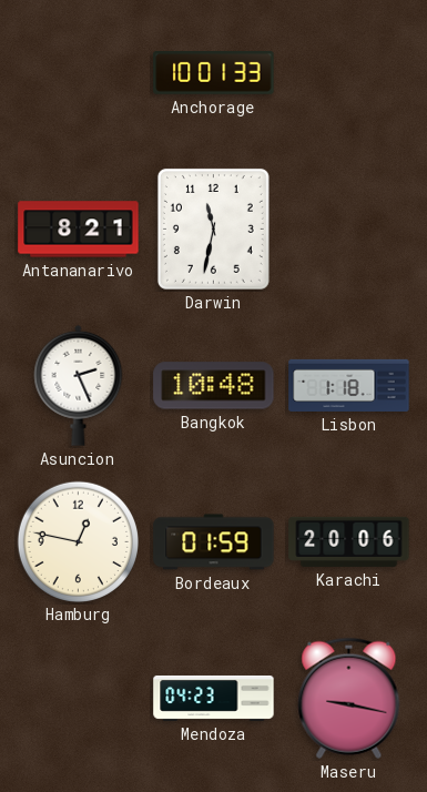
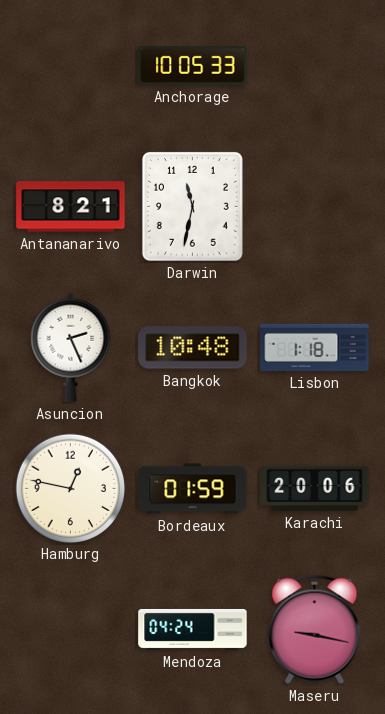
Anchorage: 10:01 -> 10:05
Mendoza: 04:23 -> 04:24
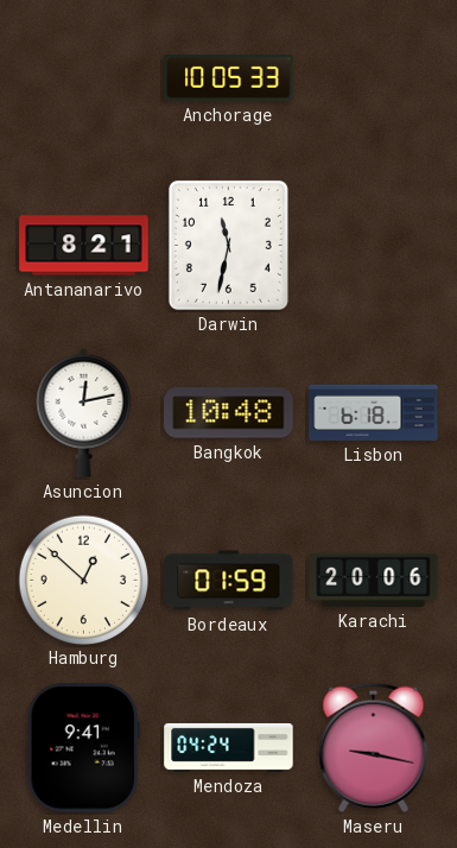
Asuncion: 2:26 -> 12:13
Lisbon: 1:18 -> 6:18
Hamburg: 12:47 -> 12:52
Medellin: none -> 9:41
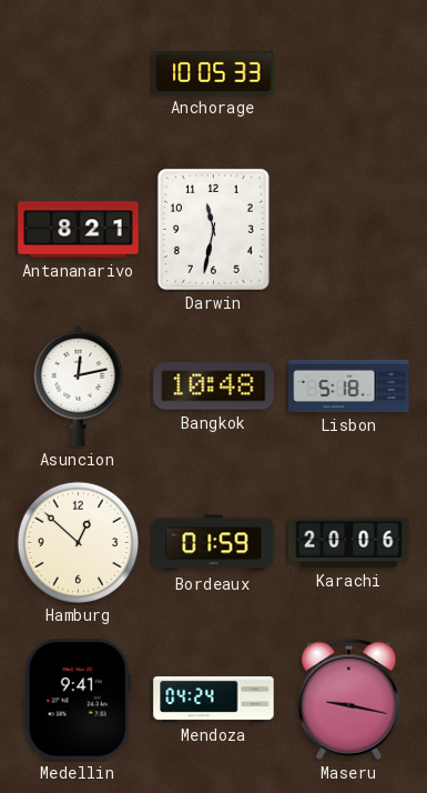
Lisbon: 6:18 -> 5:18
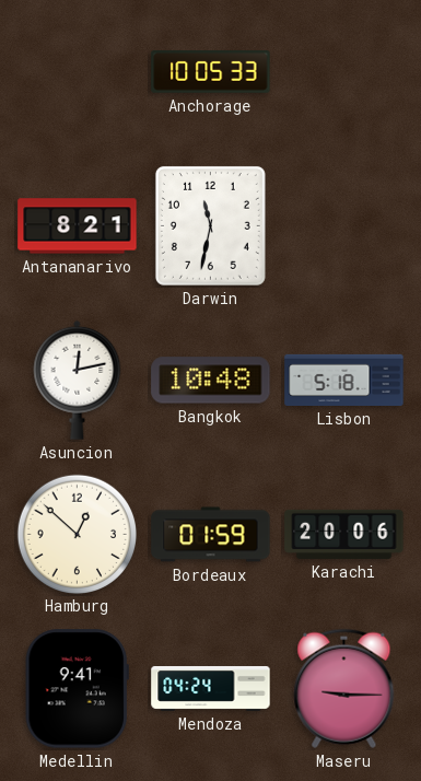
Maseru: 9:17 -> 9:15
